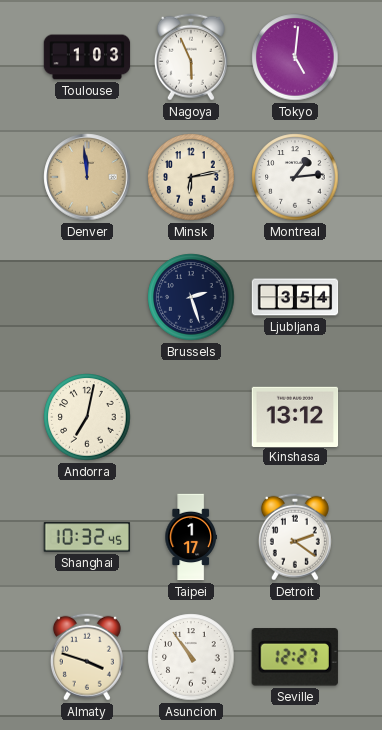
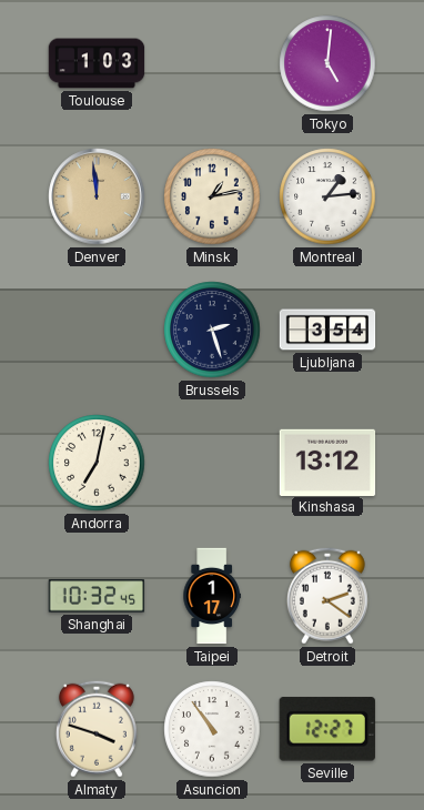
Nagoya: 5:56 -> none
Minsk: 6:13 -> 1:13
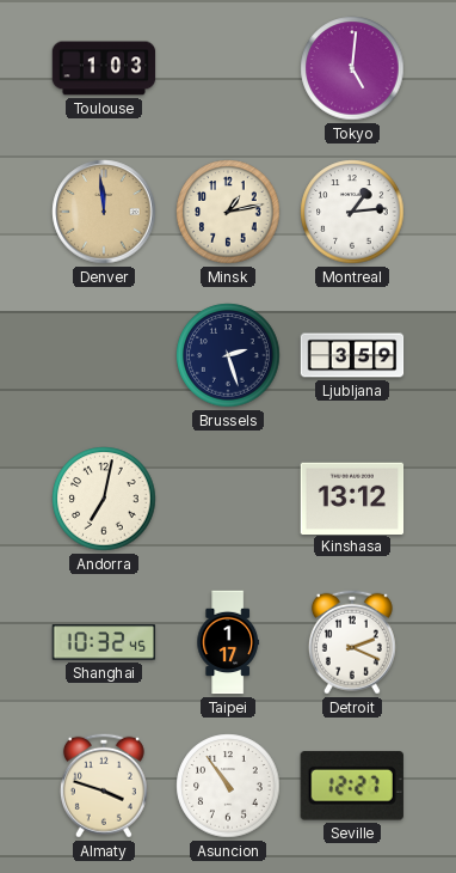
Ljubljana: 3:54 -> 3:59
Detroit: 2:21 -> 2:19
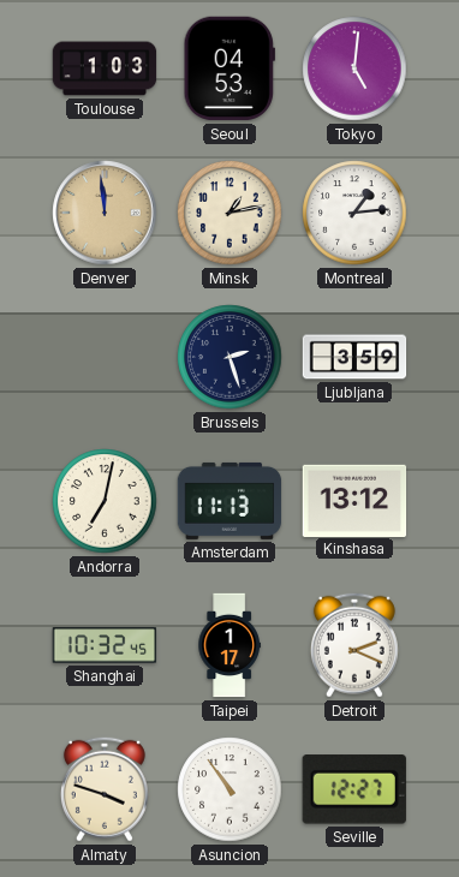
Seoul: none -> 04:53
Amsterdam: none -> 11:13
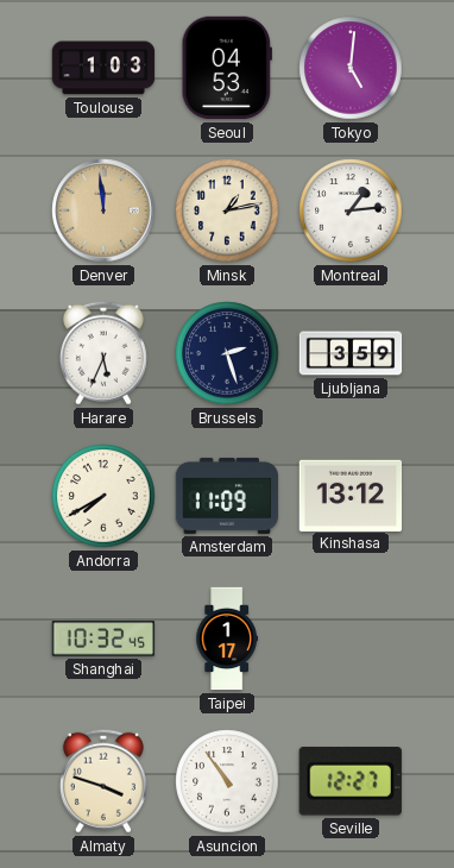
Harare: none -> 5:34
Andorra: 7:02 -> 7:40
Amsterdam: 11:13 -> 11:09
Detroit: 2:19 -> none
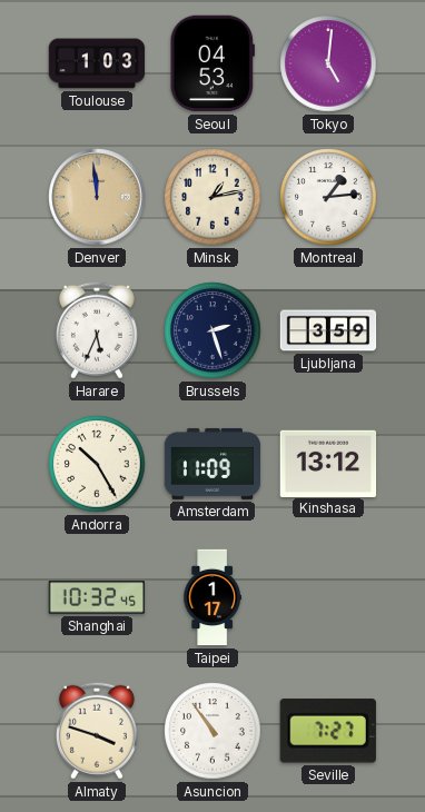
Andorra: 7:40 -> 10:25
Seville: 12:27 -> 7:27
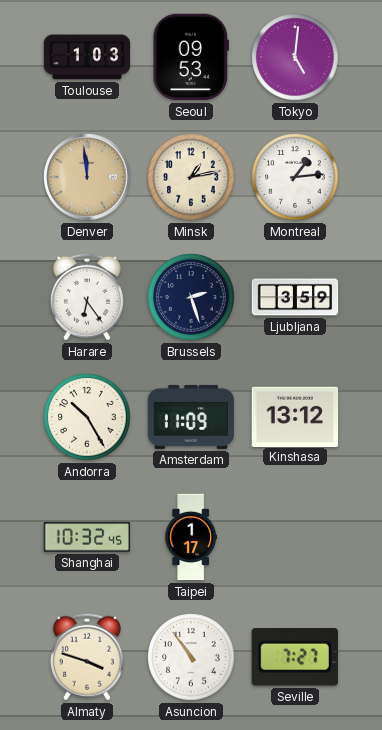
Seoul: 04:53 -> 09:53
Harare: 5:34 -> 6:24
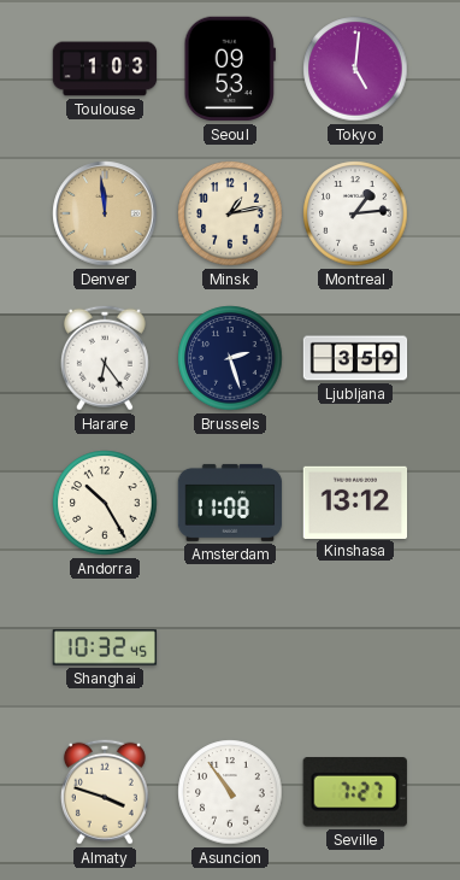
Amsterdam: 11:09 -> 11:08
Taipei: 1:17 -> none
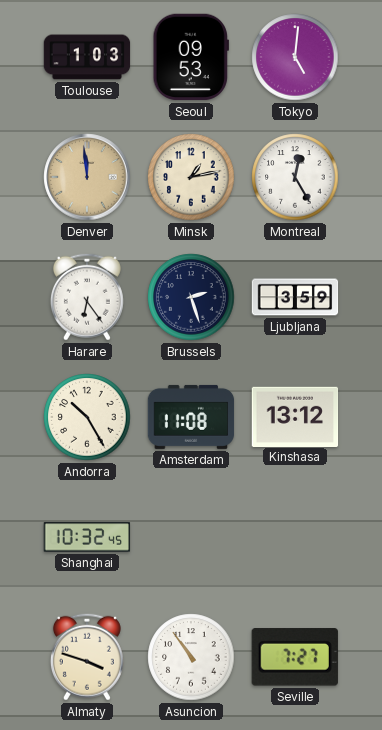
Montreal: 1:14 -> 12:25
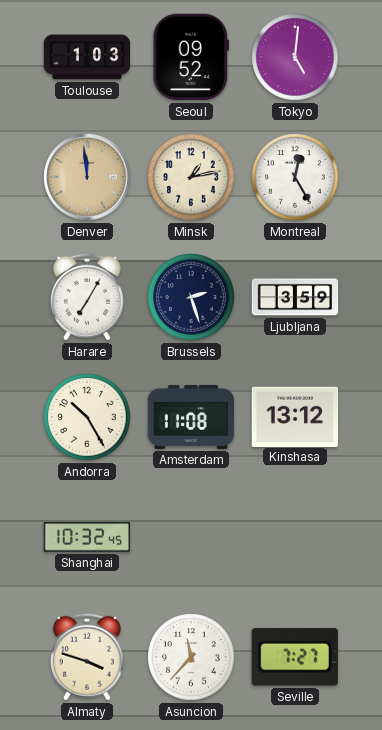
Seoul: 09:53 -> 09:52
Harare: 6:24 -> 7:05
Asuncion: 10:54 -> 11:37
